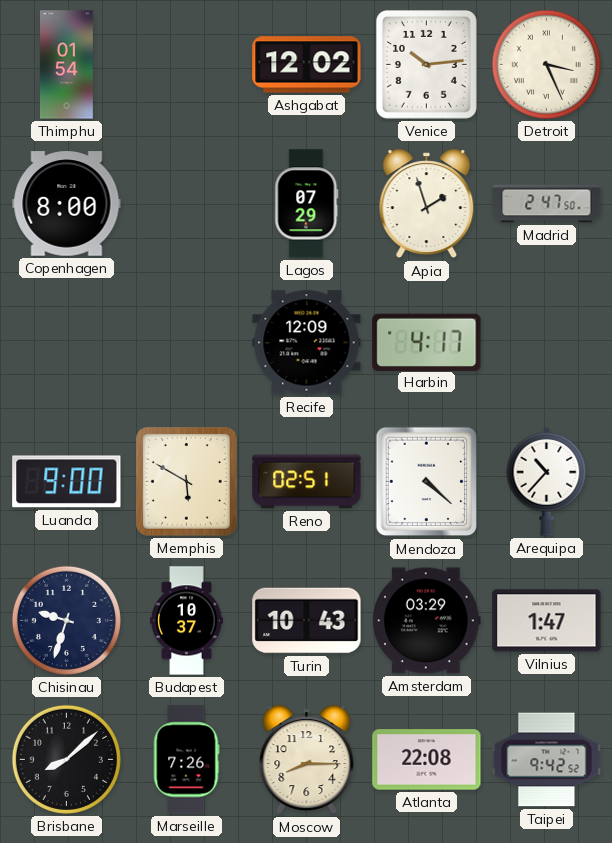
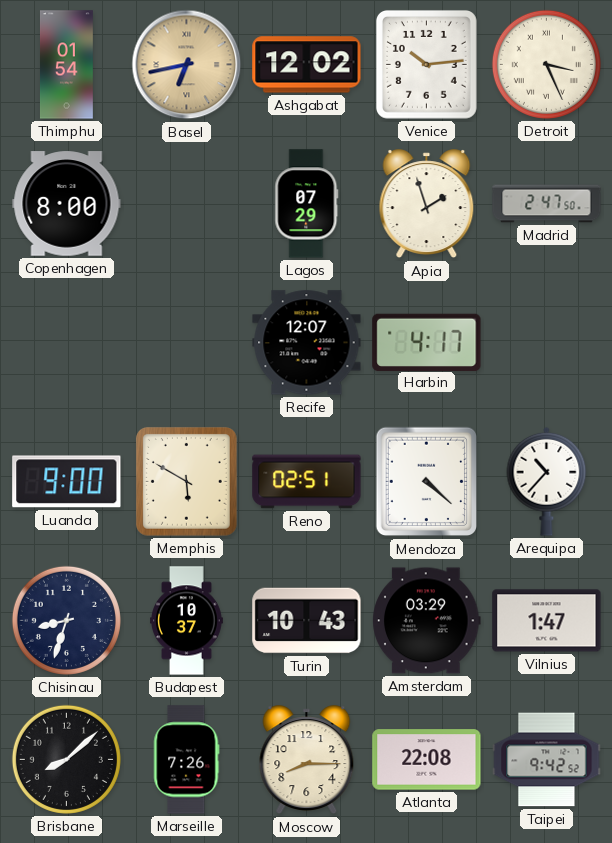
Basel: none -> 6:43
Recife: 12:09 -> 12:07
Chisinau: 9:33 -> 8:33
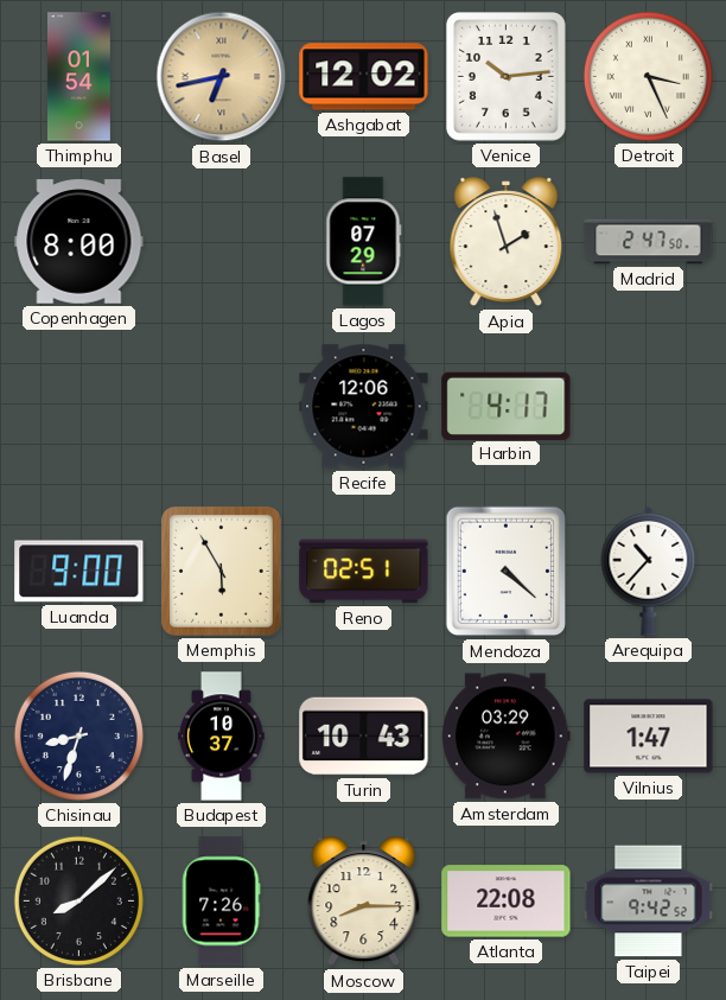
Recife: 12:07 -> 12:06
Memphis: 5:50 -> 5:55
